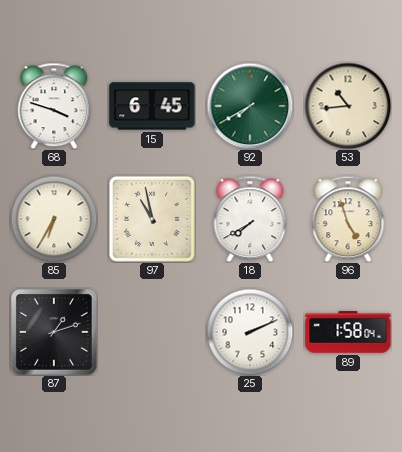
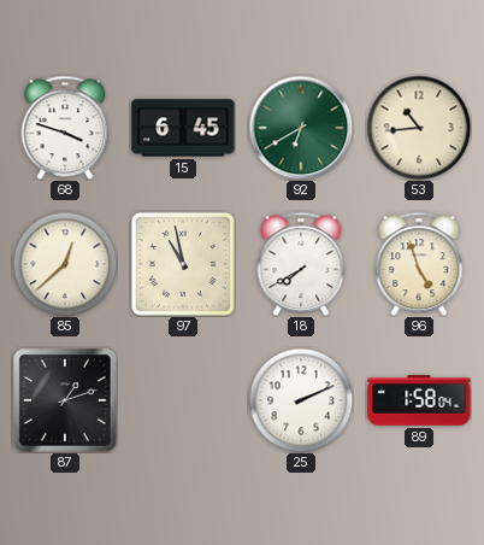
92: 7:40 -> 6:40
85: 6:35 -> 12:38
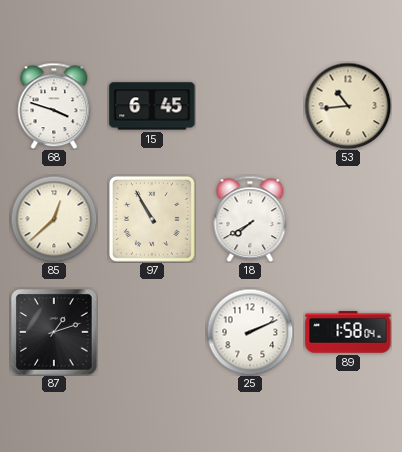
92: 6:40 -> none
97: 10:58 -> 10:55
96: 4:57 -> none
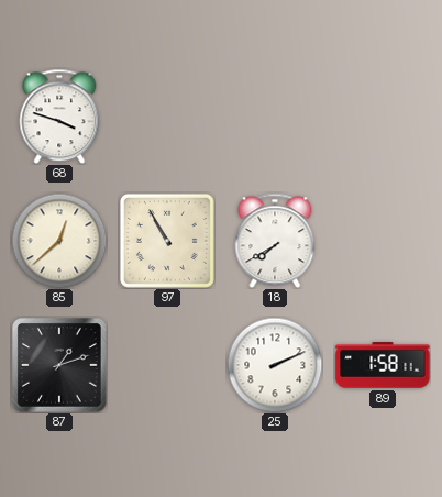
15: 6:45 -> none
53: 10:44 -> none
89: 1:58:04 -> 1:58:11
